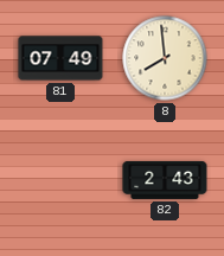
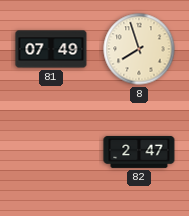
8: 7:59 -> 7:57
82: 2:43 -> 2:47
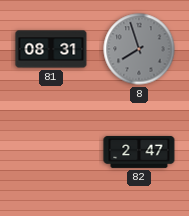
81: 07:49 -> 08:31
8 dial: cream -> grey
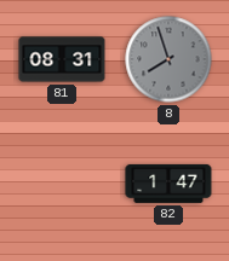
82: 2:47 -> 1:47
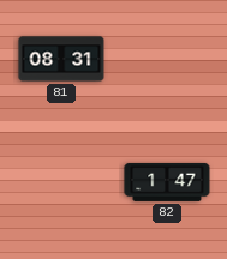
8: 7:57 -> none
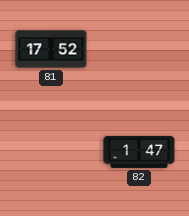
81: 08:31 -> 17:52
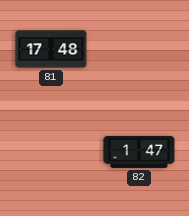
81: 17:52 -> 17:48
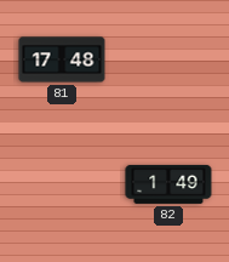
82: 1:47 -> 1:49
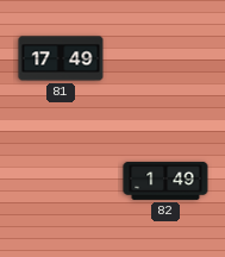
81: 17:48 -> 17:49
